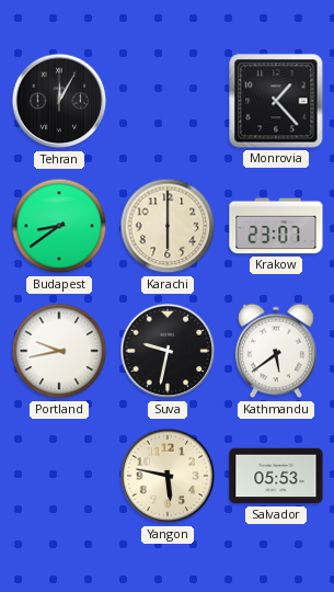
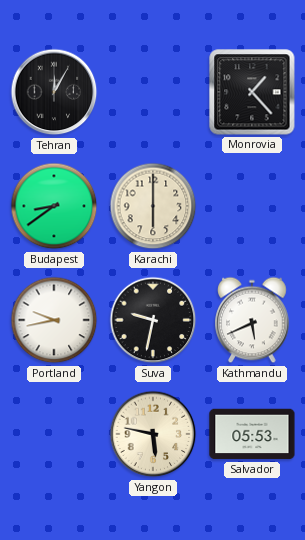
Krakow: 23:07 -> none
Kathmandu: 5:39 -> 5:41
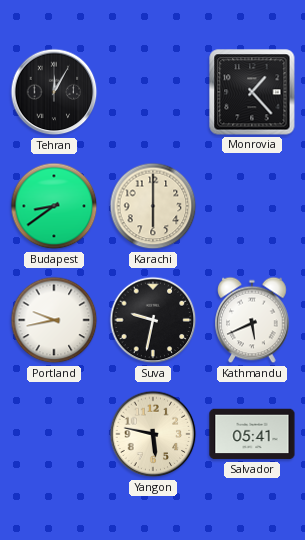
Salvador: 05:53 -> 05:41
